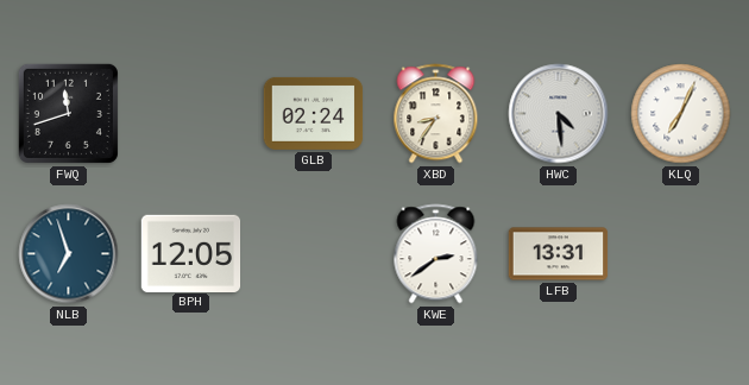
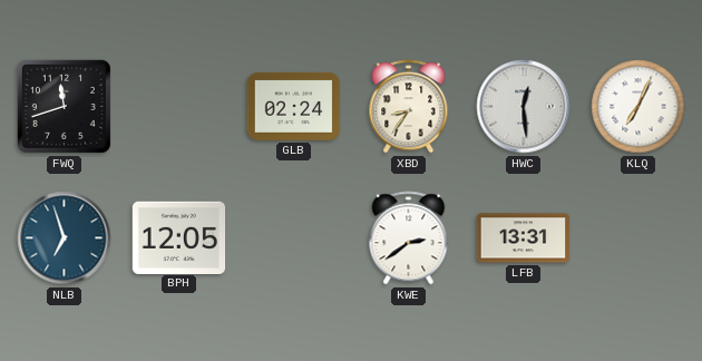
HWC: 4:29 -> 12:29
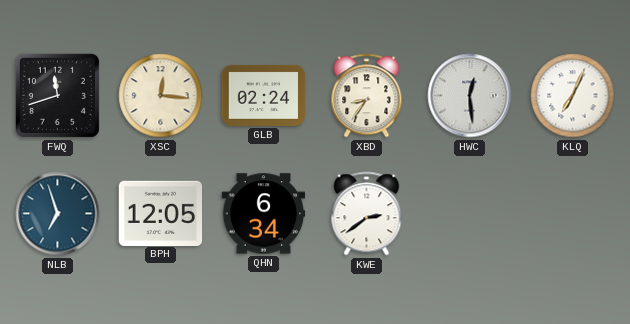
XSC: none -> 12:16
QHN: none -> 6:34
LFB: 13:31 -> none
